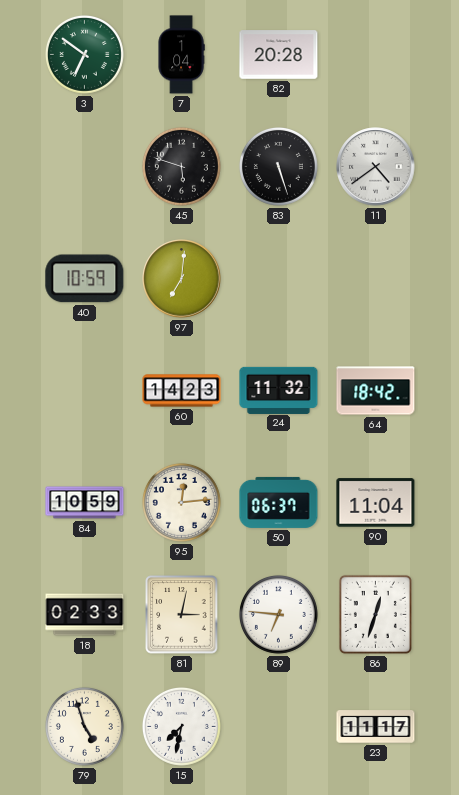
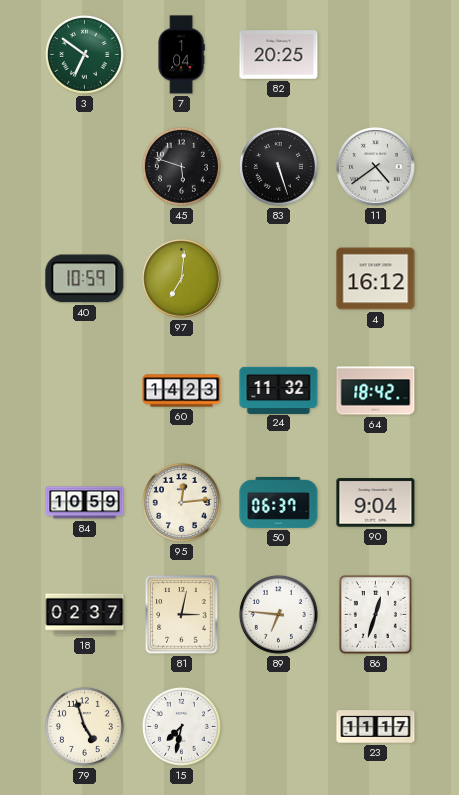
82: 20:28 -> 20:25
4: none -> 16:12
90: 11:04 -> 9:04
18: 02:33 -> 02:37
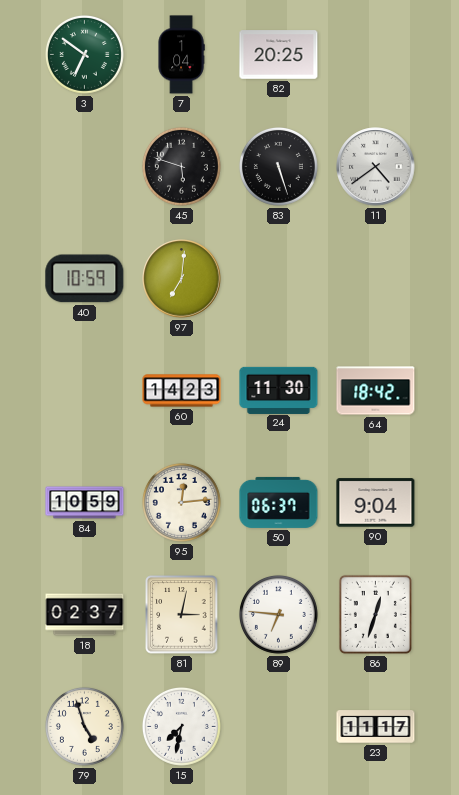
4: 16:12 -> none
24: 11:32 -> 11:30
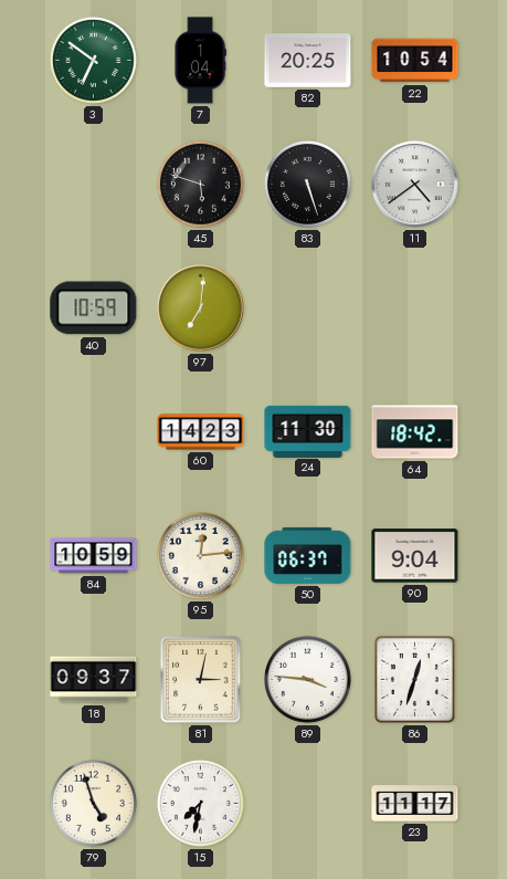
22: none -> 10:54
18: 02:37 -> 09:37
89: 6:46 -> 3:46
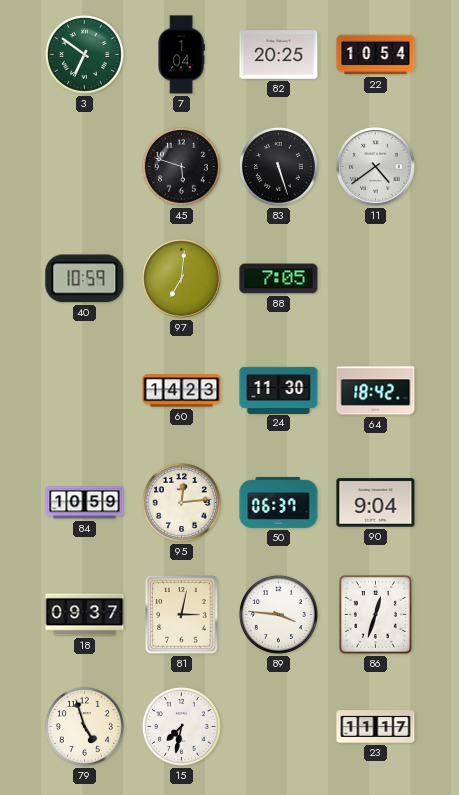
88: none -> 7:05
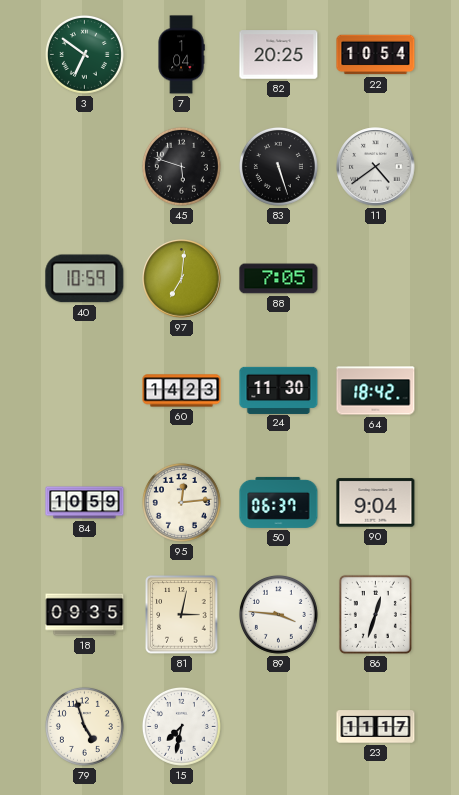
18: 09:37 -> 09:35
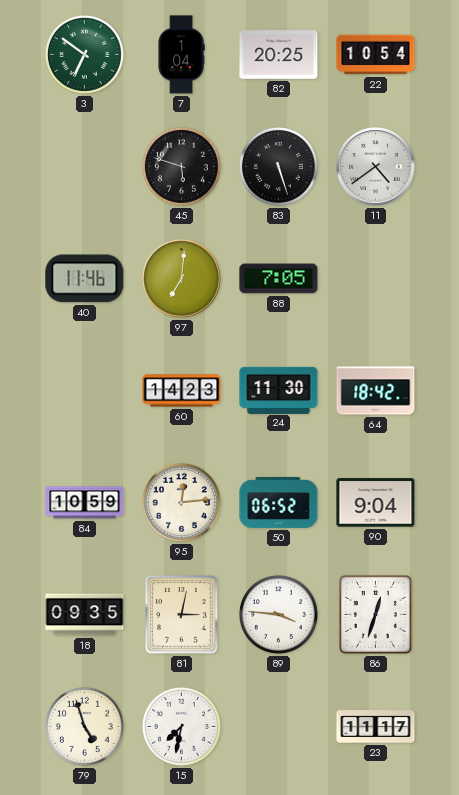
40: 10:59 -> 11:46
50: 06:37 -> 06:52
